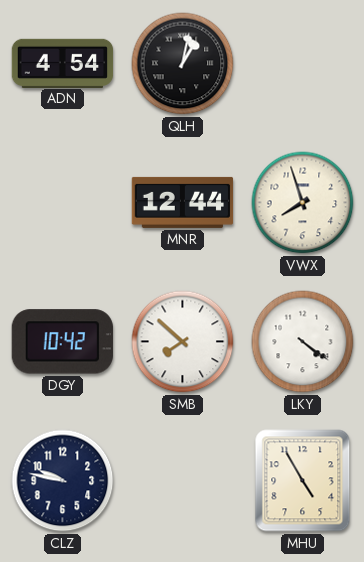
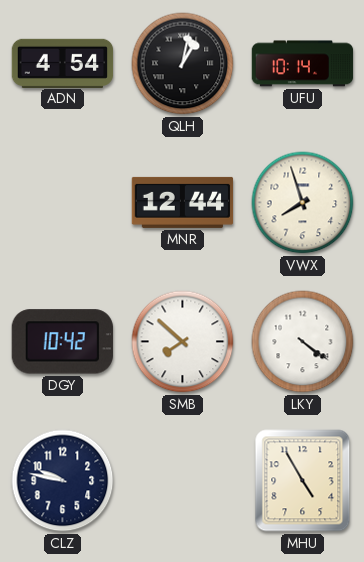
UFU: none -> 10:14
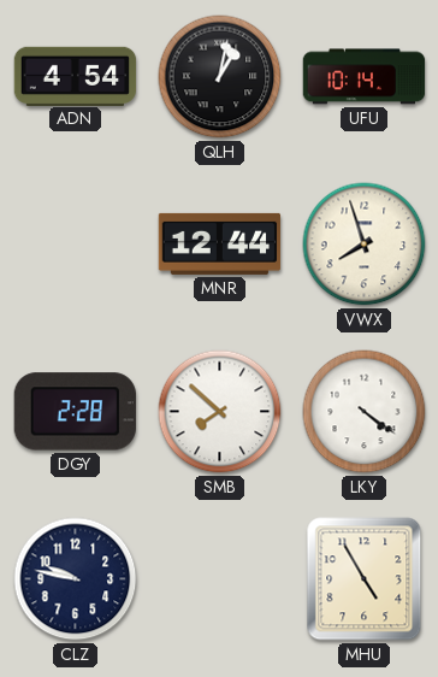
DGY: 10:42 -> 2:28
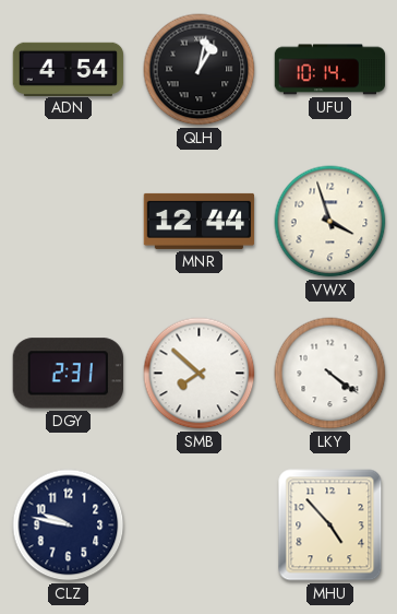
VWX: 7:57 -> 3:57
DGY: 2:28 -> 2:31
MHU: 4:55 -> 4:53
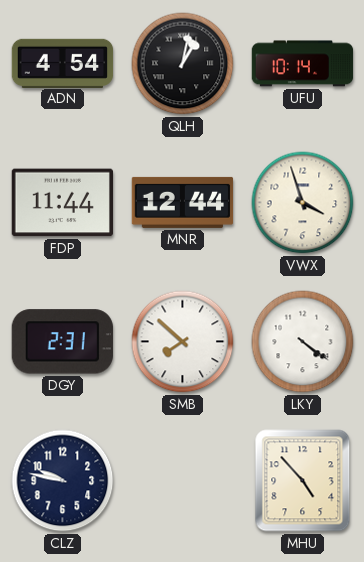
FDP: none -> 11:44
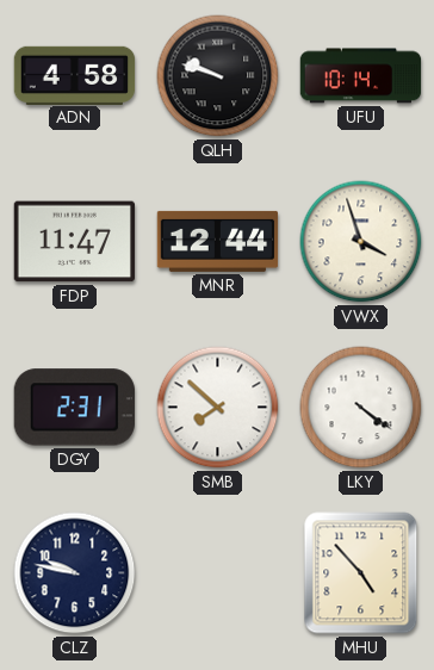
ADN: 4:54 -> 4:58
QLH: 1:02 -> 9:48
FDP: 11:44 -> 11:47
